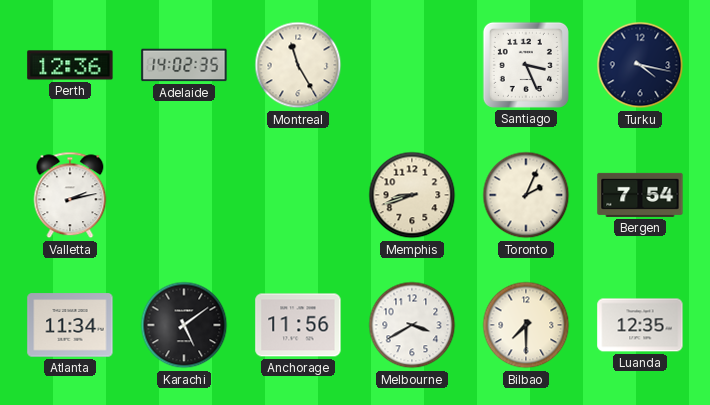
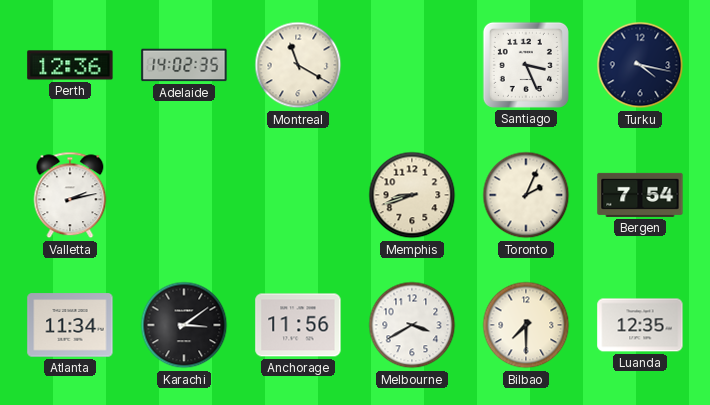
Montreal: 11:25 -> 11:20
Karachi: 5:09 -> 3:09
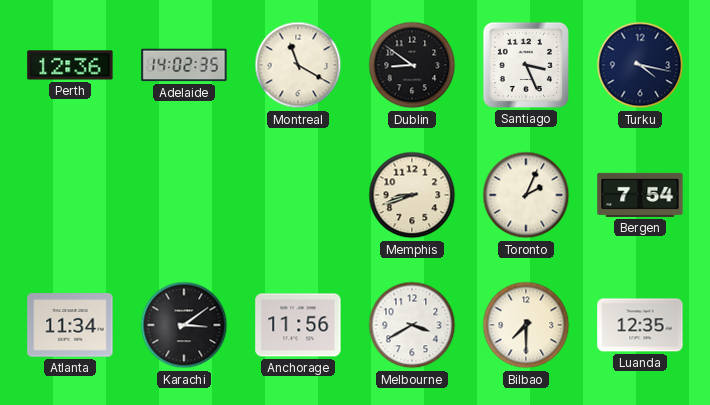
Dublin: none -> 8:51
Valletta: 2:13 -> none
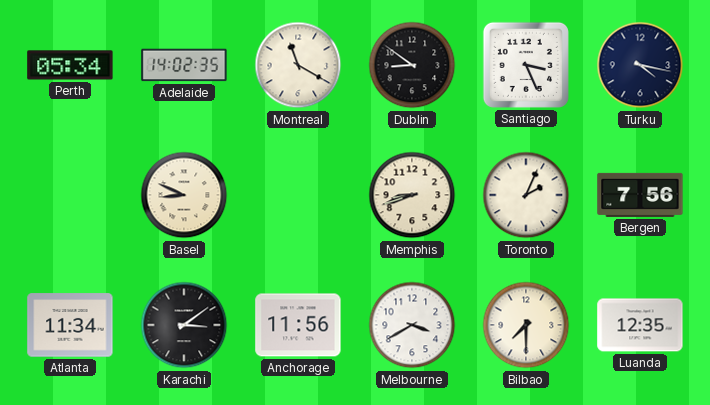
Perth: 12:36 -> 05:34
Basel: none -> 8:49
Bergen: 7:54 -> 7:56
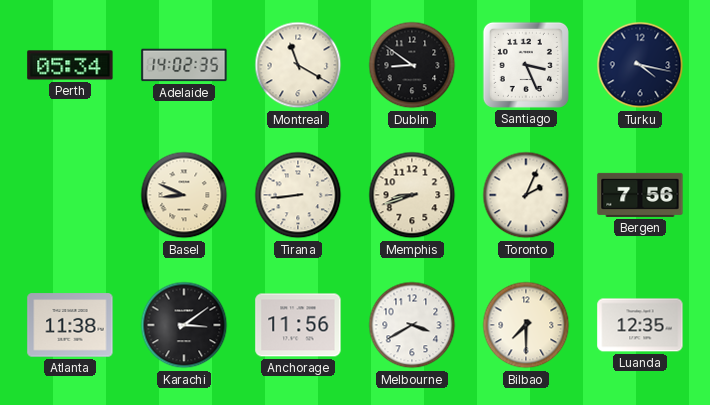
Tirana: none -> 8:44
Atlanta: 11:34 -> 11:38
